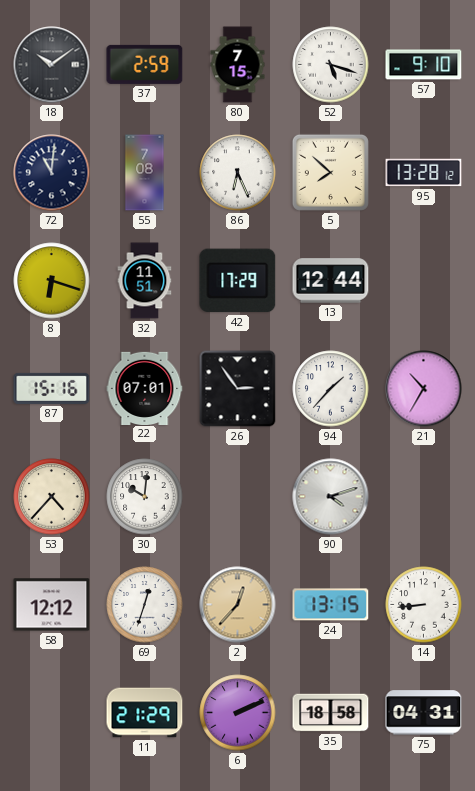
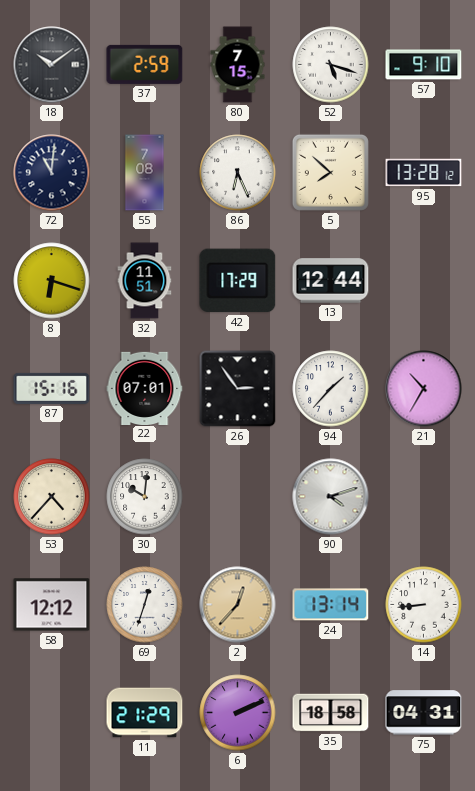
24: 13:15 -> 13:14
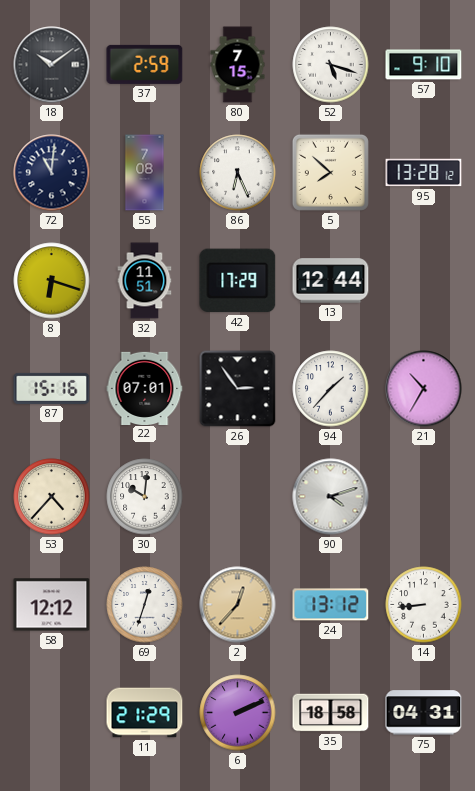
24: 13:14 -> 13:12
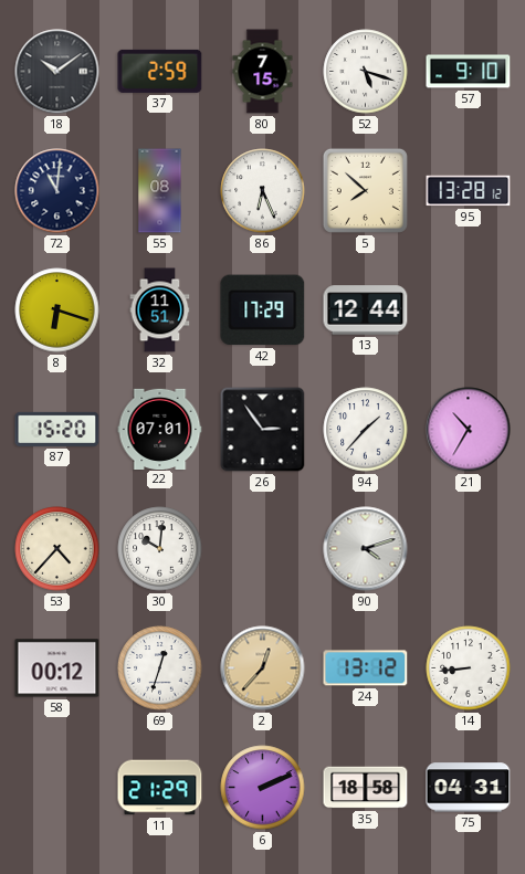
87: 15:16 -> 15:20
58: 12:12 -> 00:12
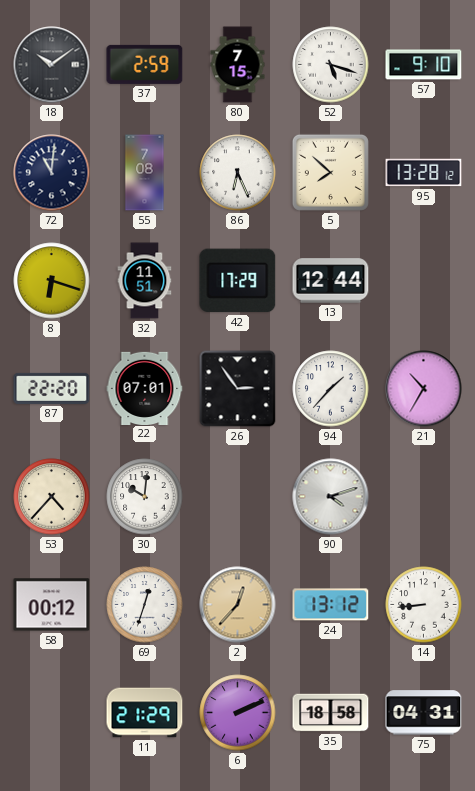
87: 15:20 -> 22:20
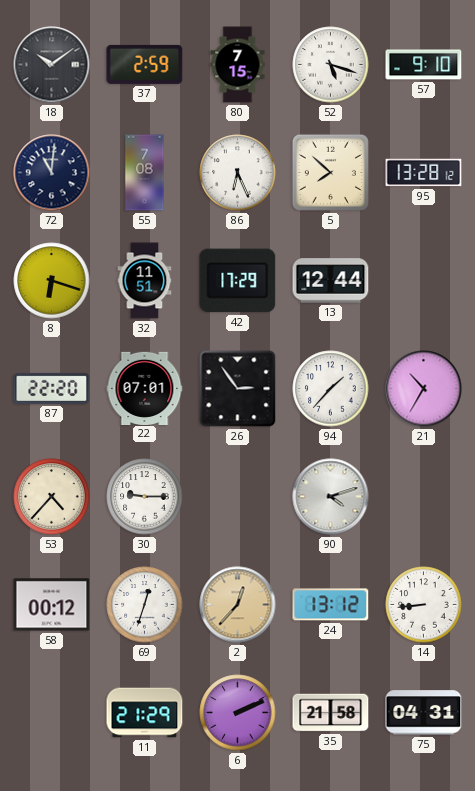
30: 10:01 -> 9:15
35: 18:58 -> 21:58
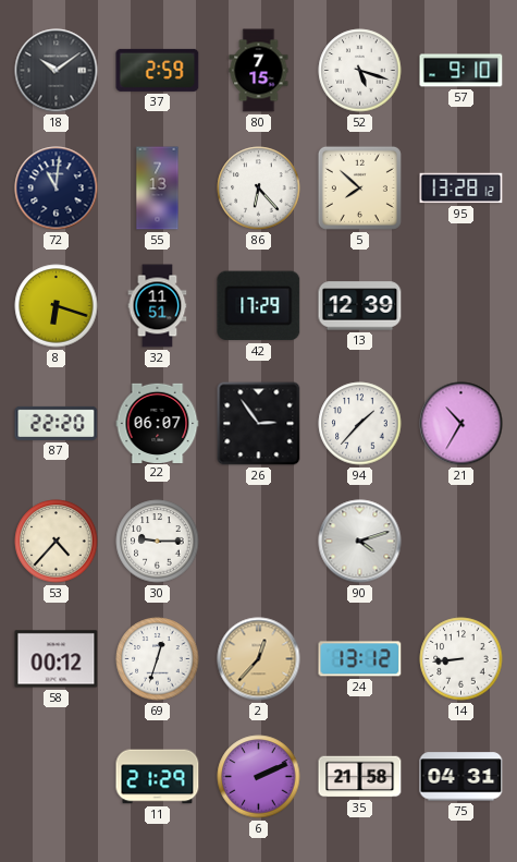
55: 7:08 -> 7:13
86: 6:26 -> 6:23
13: 12:44 -> 12:39
22: 07:01 -> 06:07
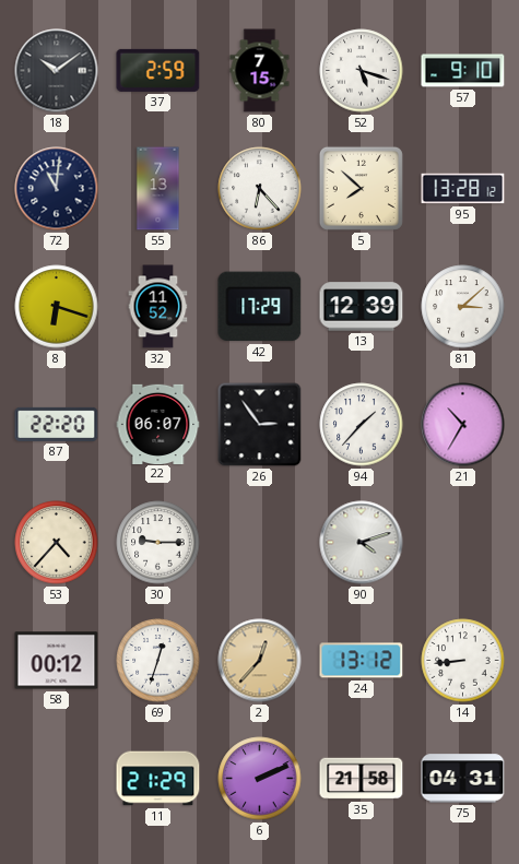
32: 11:51 -> 11:52
81: none -> 3:08
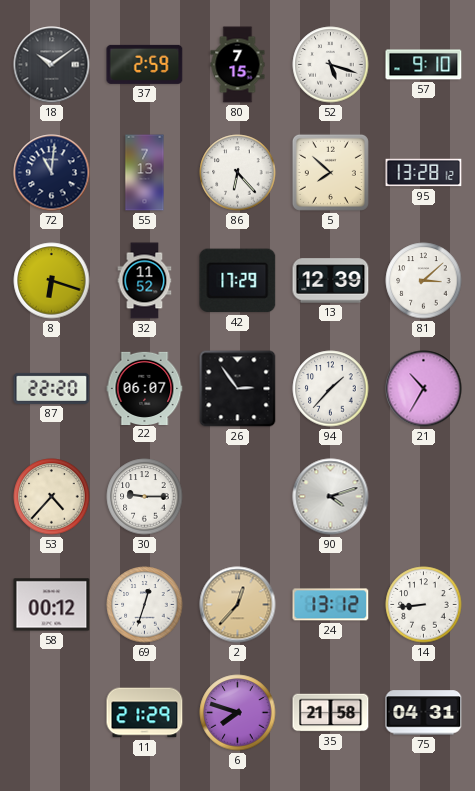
6: 2:11 -> 7:48
